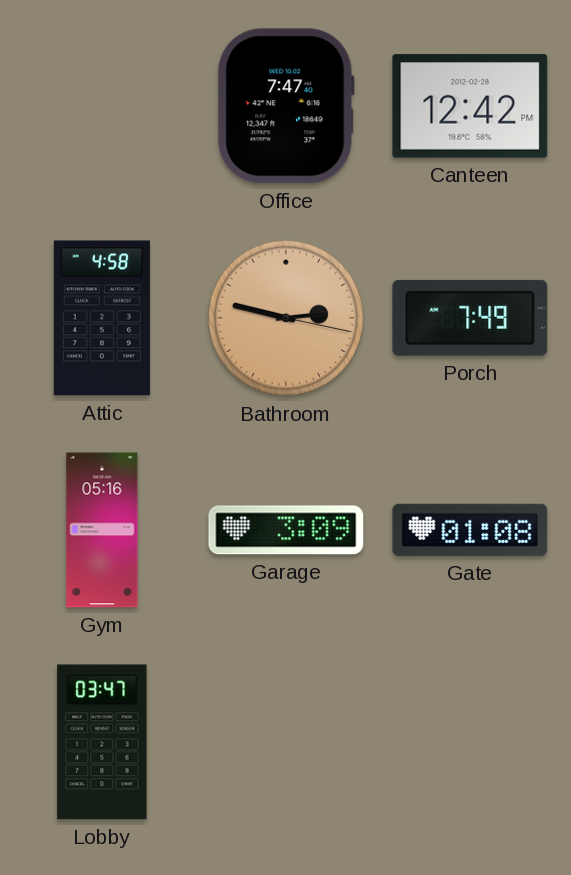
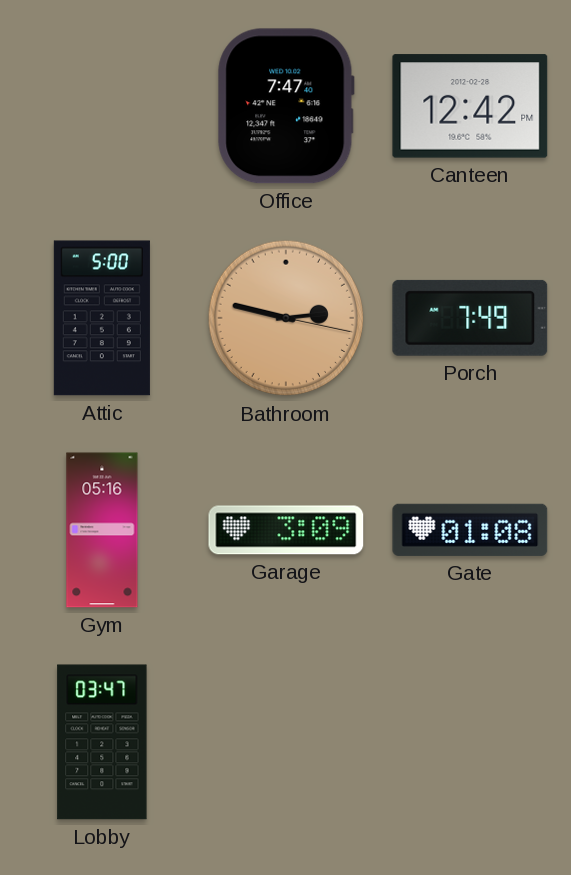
Attic: 4:58 -> 5:00
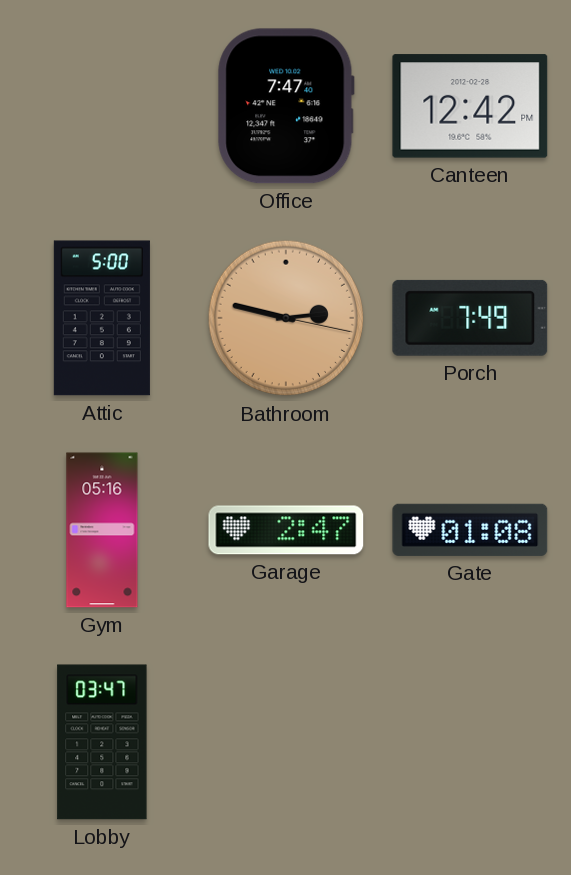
Garage: 3:09 -> 2:47
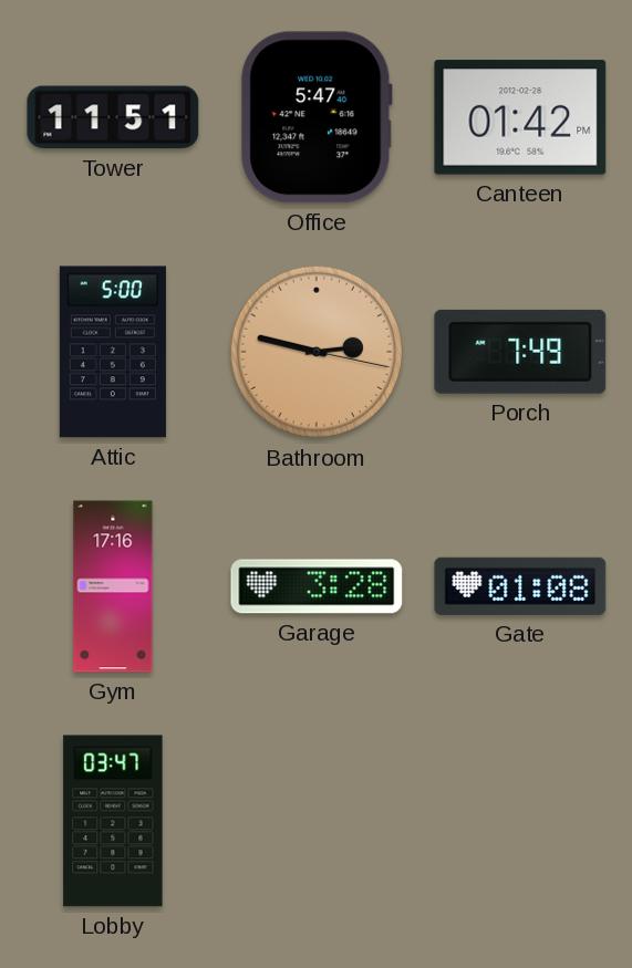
Tower: none -> 11:51
Office: 7:47 -> 5:47
Canteen: 12:42 -> 01:42
Gym: 05:16 -> 17:16
Garage: 2:47 -> 3:28
